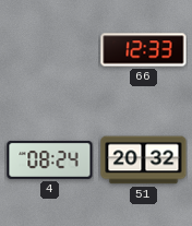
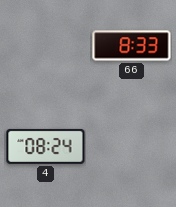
66: 12:33 -> 8:33
51: 20:32 -> none
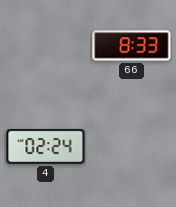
4: 08:24 -> 02:24
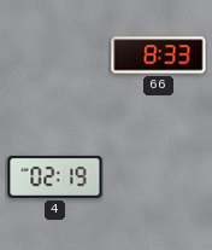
4: 02:24 -> 02:19
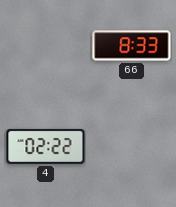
4: 02:19 -> 02:22
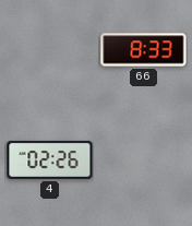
4: 02:22 -> 02:26
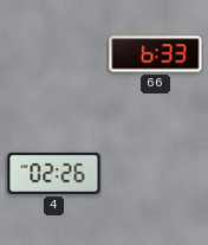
66: 8:33 -> 6:33
